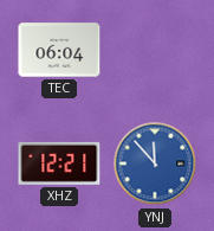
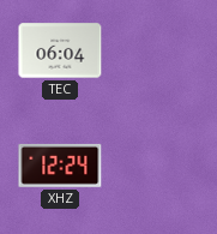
XHZ: 12:21 -> 12:24
YNJ: 11:53 -> none
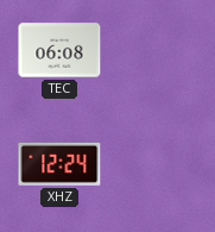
TEC: 06:04 -> 06:08
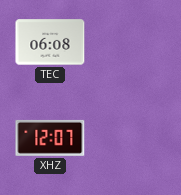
XHZ: 12:24 -> 12:07
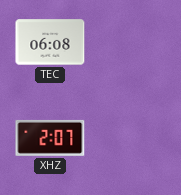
XHZ: 12:07 -> 2:07
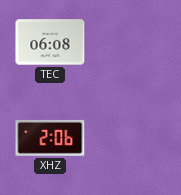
XHZ: 2:07 -> 2:06
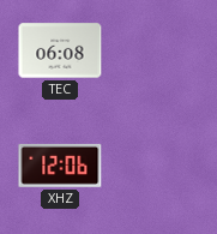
XHZ: 2:06 -> 12:06
